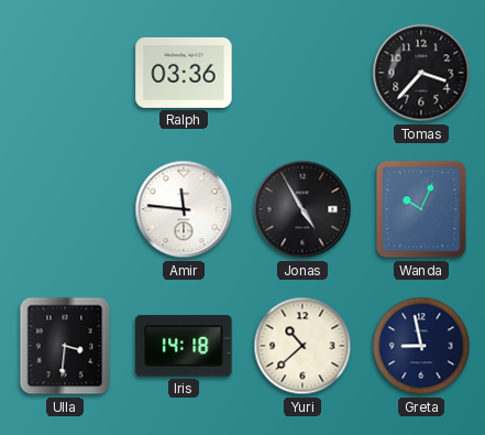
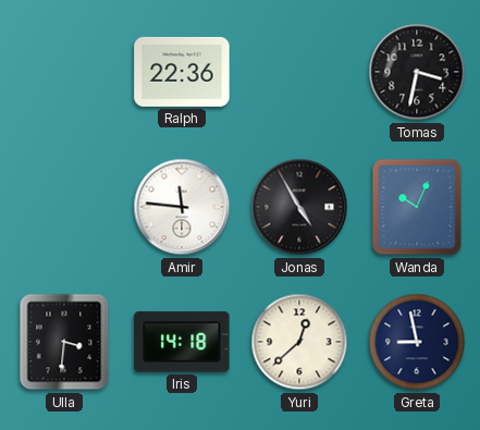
Ralph: 03:36 -> 22:36
Tomas: 3:37 -> 3:32
Yuri: 10:38 -> 12:38
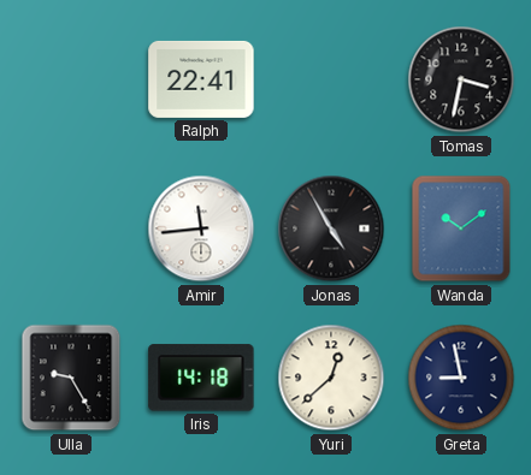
Ralph: 22:36 -> 22:41
Amir: 11:46 -> 11:44
Wanda: 10:04 -> 10:09
Ulla: 3:31 -> 9:25
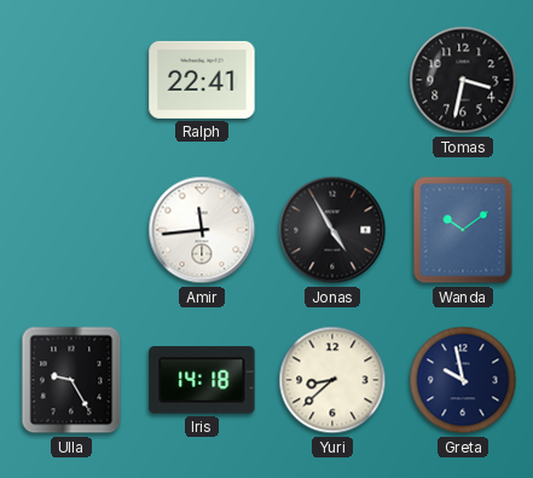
Yuri: 12:38 -> 8:38
Greta: 8:58 -> 9:58
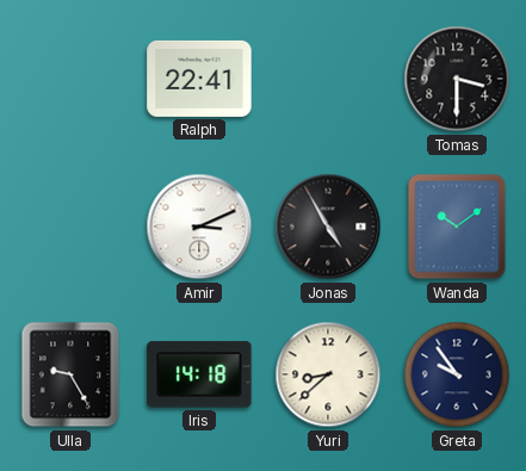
Tomas: 3:32 -> 3:30
Amir: 11:44 -> 3:11
Greta: 9:58 -> 9:54
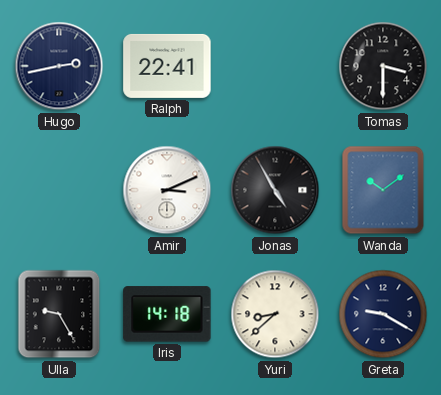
Hugo: none -> 2:43
Greta: 9:54 -> 9:20
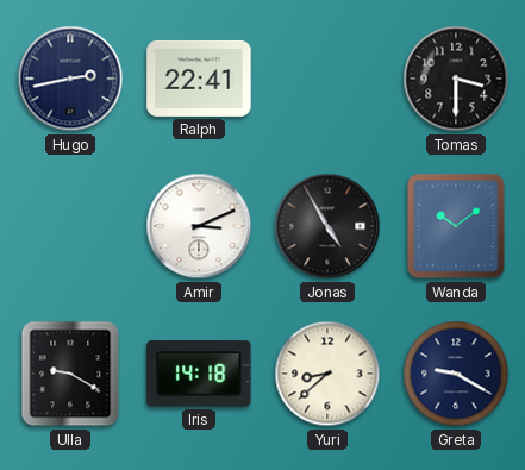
Ulla: 9:25 -> 9:20
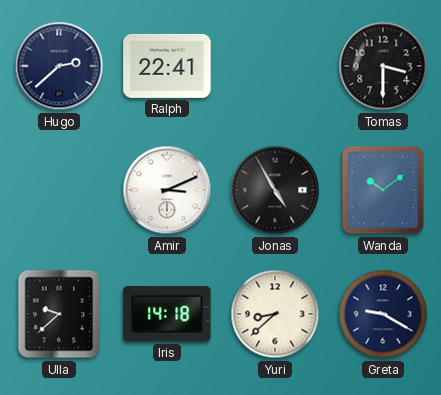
Hugo: 2:43 -> 2:38
Ulla: 9:20 -> 9:38
